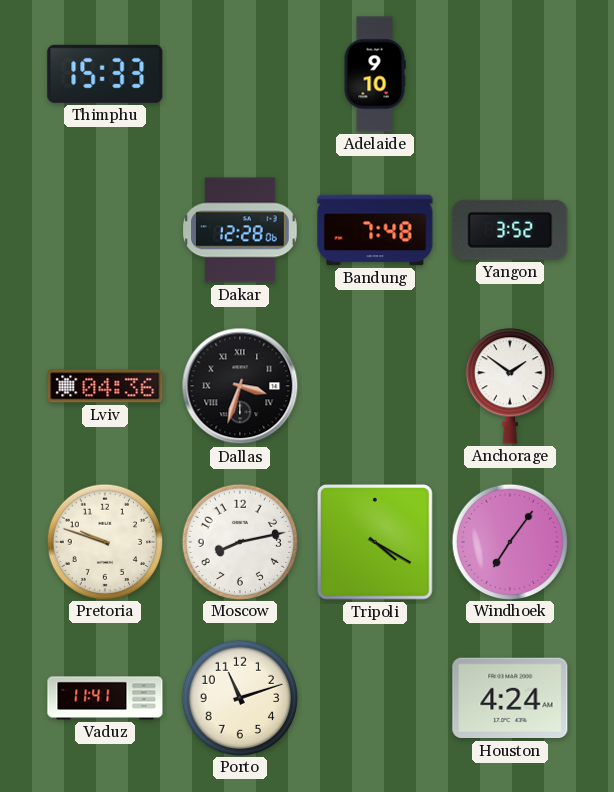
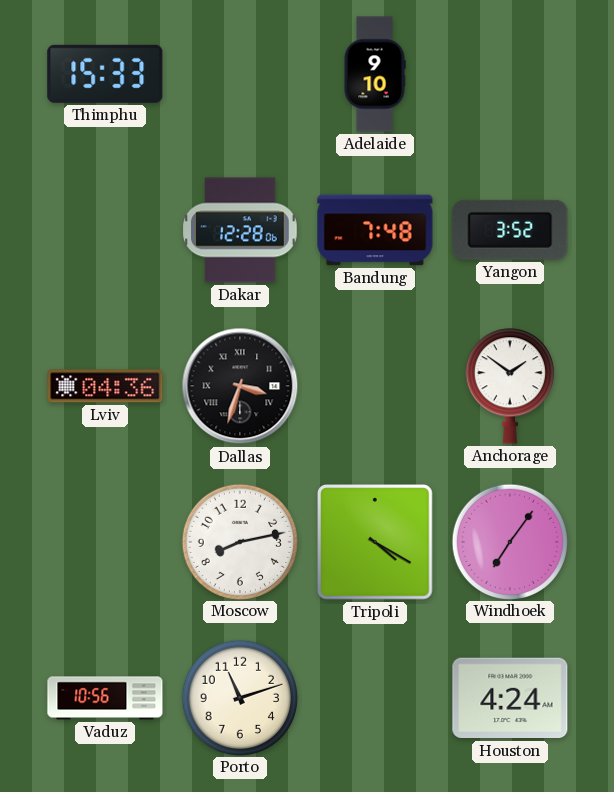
Pretoria: 9:48 -> none
Vaduz: 11:41 -> 10:56
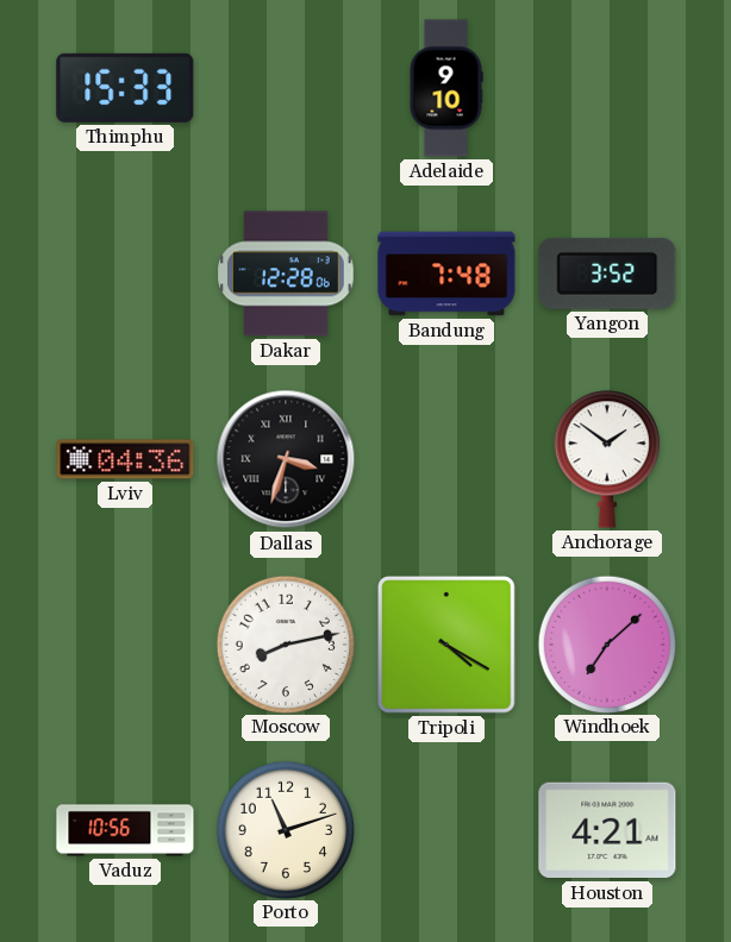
Windhoek: 7:06 -> 7:08
Houston: 4:24 -> 4:21
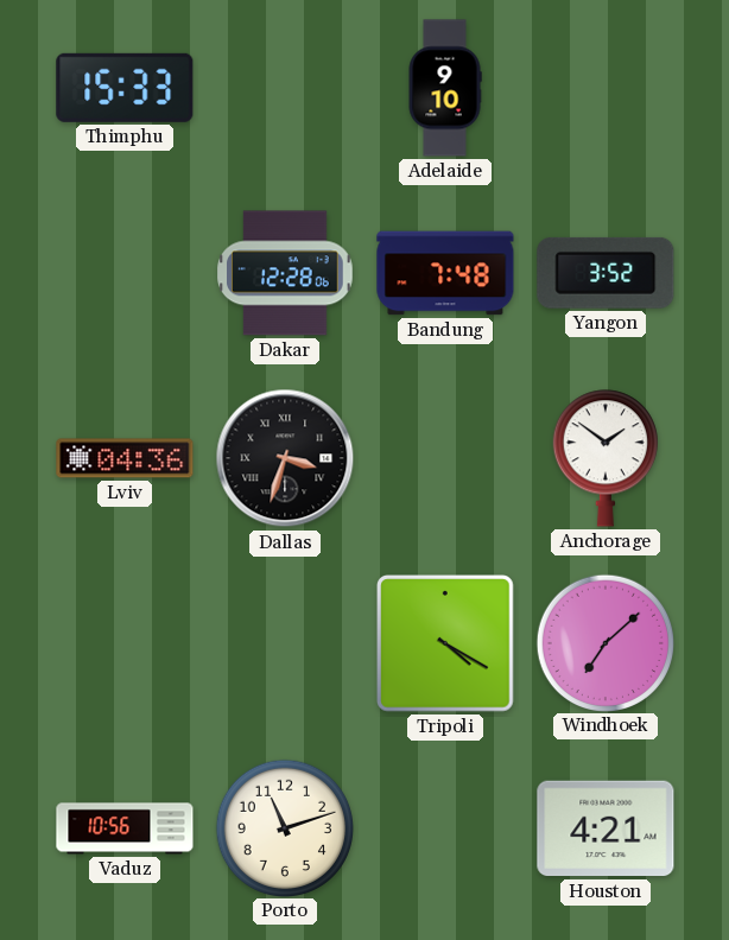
Moscow: 8:13 -> none
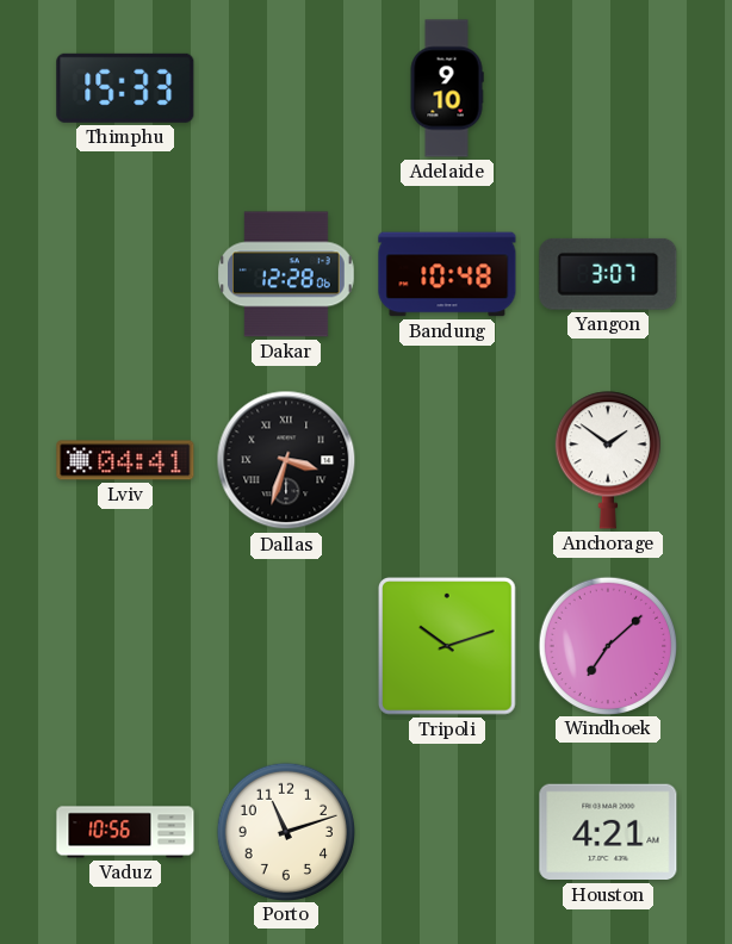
Bandung: 7:48 -> 10:48
Yangon: 3:52 -> 3:07
Lviv: 04:36 -> 04:41
Tripoli: 4:20 -> 10:12
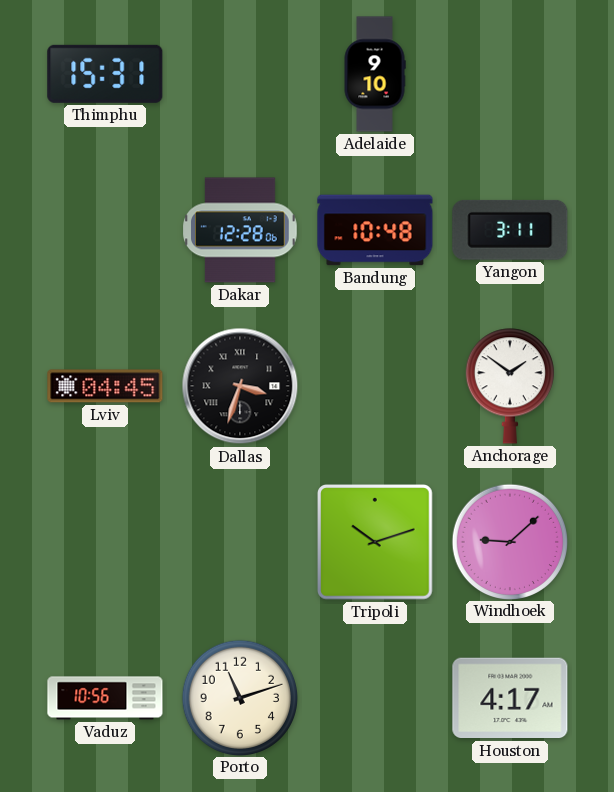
Thimphu: 15:33 -> 15:31
Yangon: 3:07 -> 3:11
Lviv: 04:41 -> 04:45
Windhoek: 7:08 -> 9:08
Houston: 4:21 -> 4:17
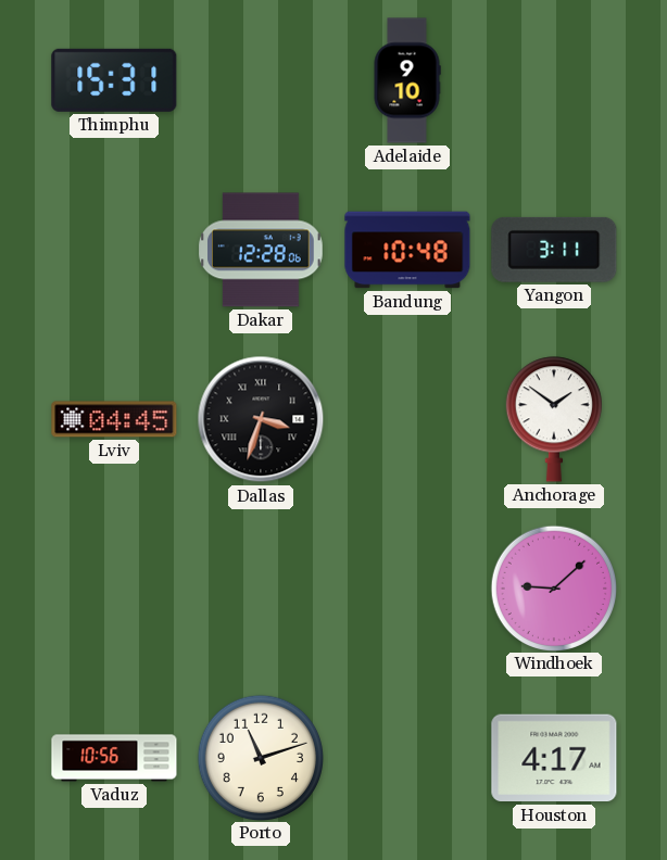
Tripoli: 10:12 -> none
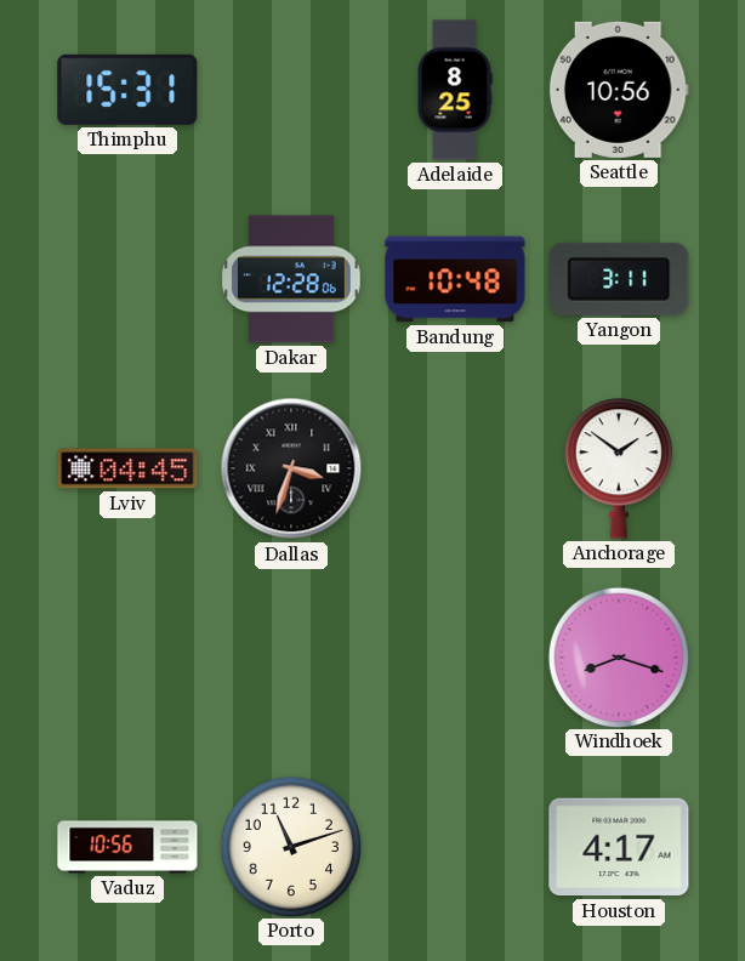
Adelaide: 9:10 -> 8:25
Seattle: none -> 10:56
Windhoek: 9:08 -> 8:18
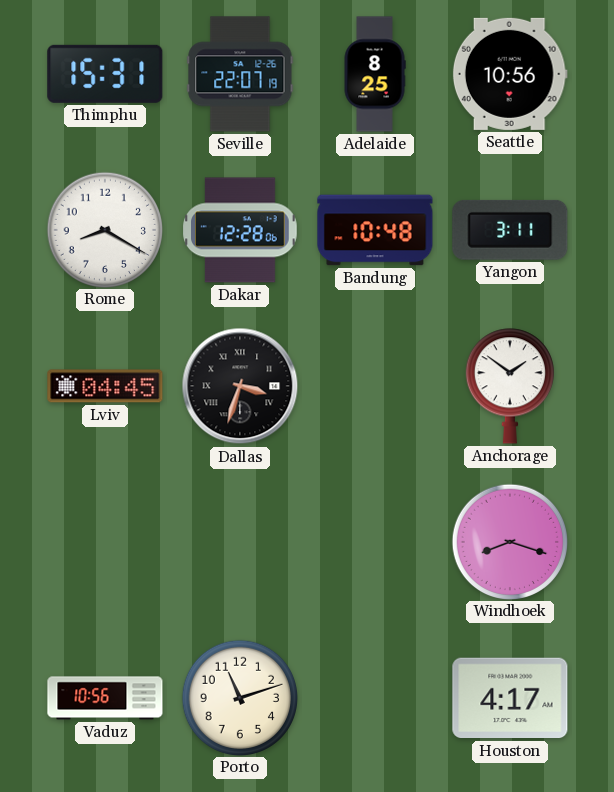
Seville: none -> 22:07
Rome: none -> 8:20
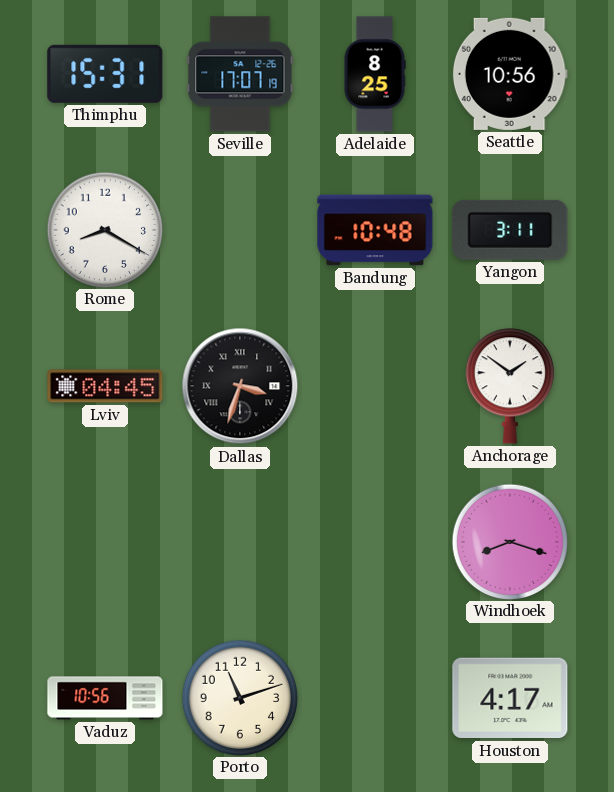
Seville: 22:07 -> 17:07
Dakar: 12:28 -> none
